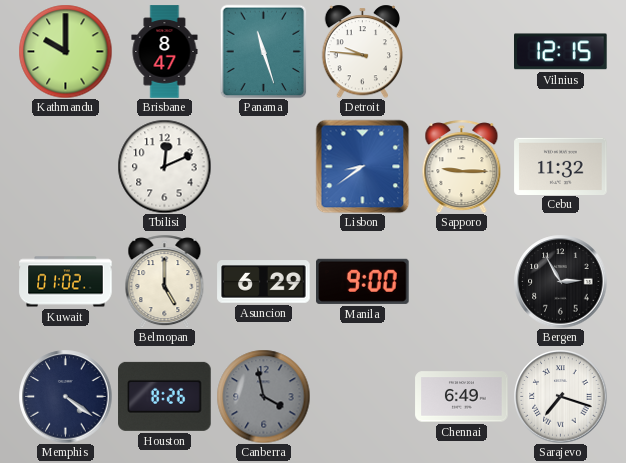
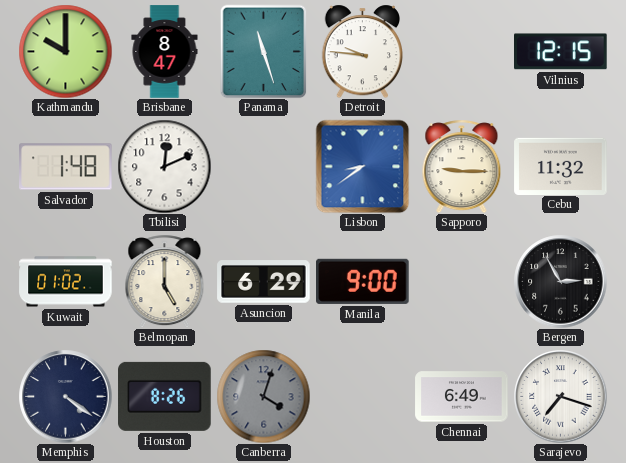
Salvador: none -> 1:48
Canberra: 3:58 -> 4:03
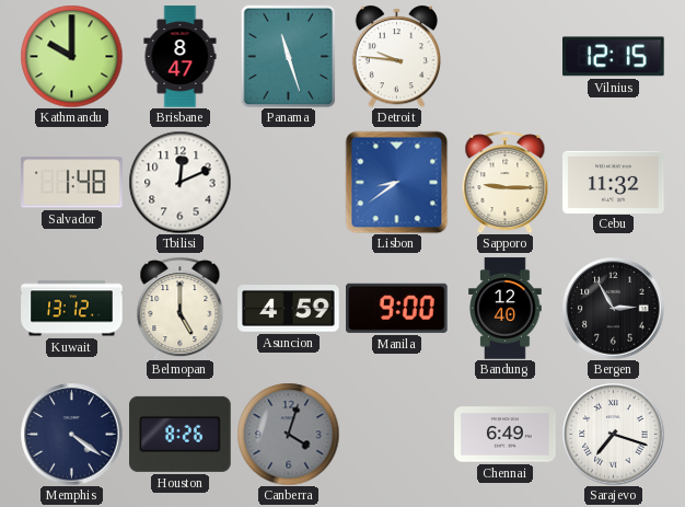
Kuwait: 01:02 -> 13:12
Asuncion: 6:29 -> 4:59
Bandung: none -> 12:40
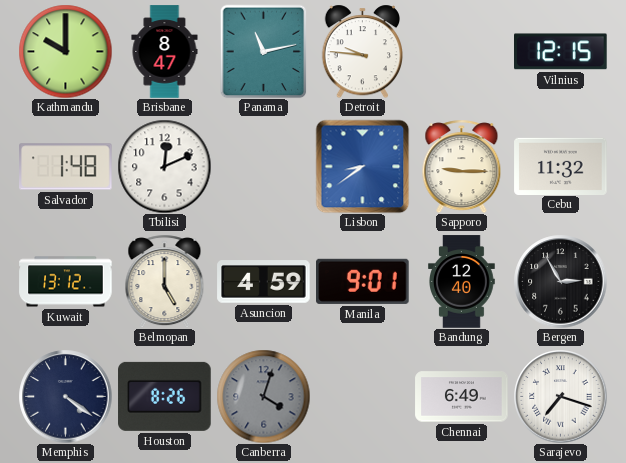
Panama: 11:27 -> 11:13
Manila: 9:00 -> 9:01
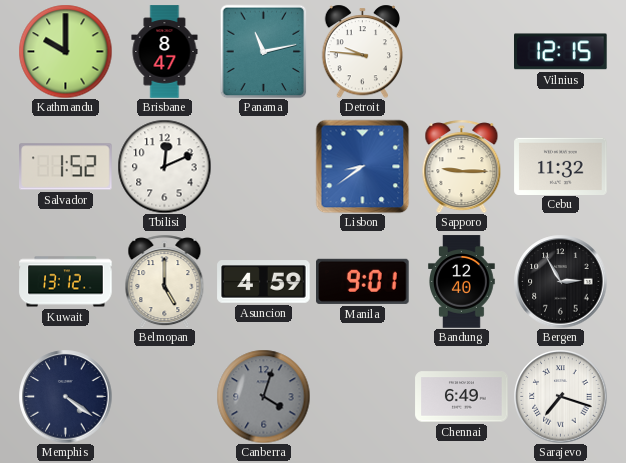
Salvador: 1:48 -> 1:52
Houston: 8:26 -> none
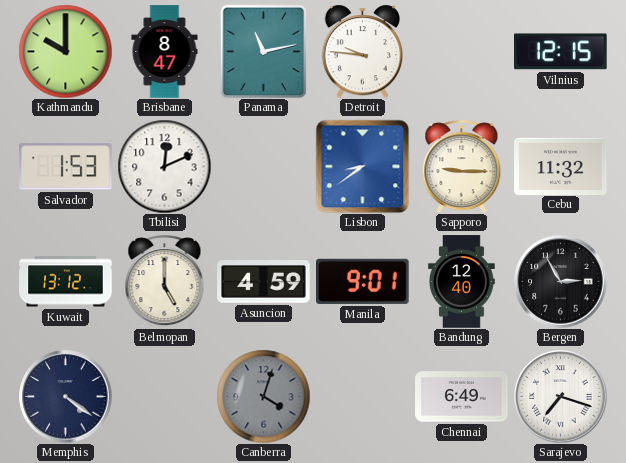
Salvador: 1:52 -> 1:53
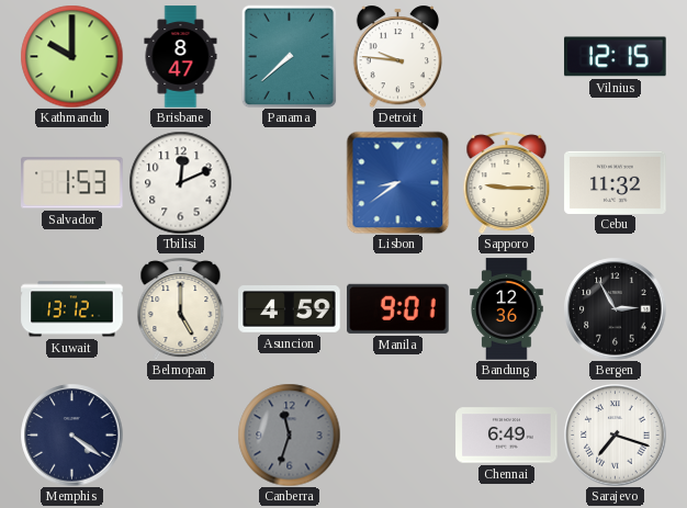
Panama: 11:13 -> 7:38
Bandung: 12:40 -> 12:36
Canberra: 4:03 -> 11:33
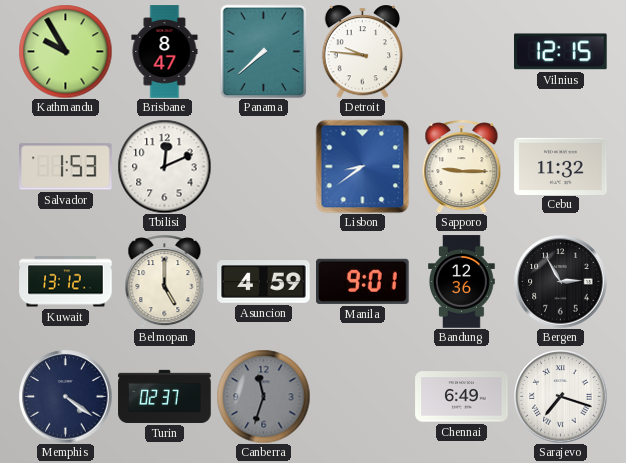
Kathmandu: 10:00 -> 9:55
Turin: none -> 02:37
